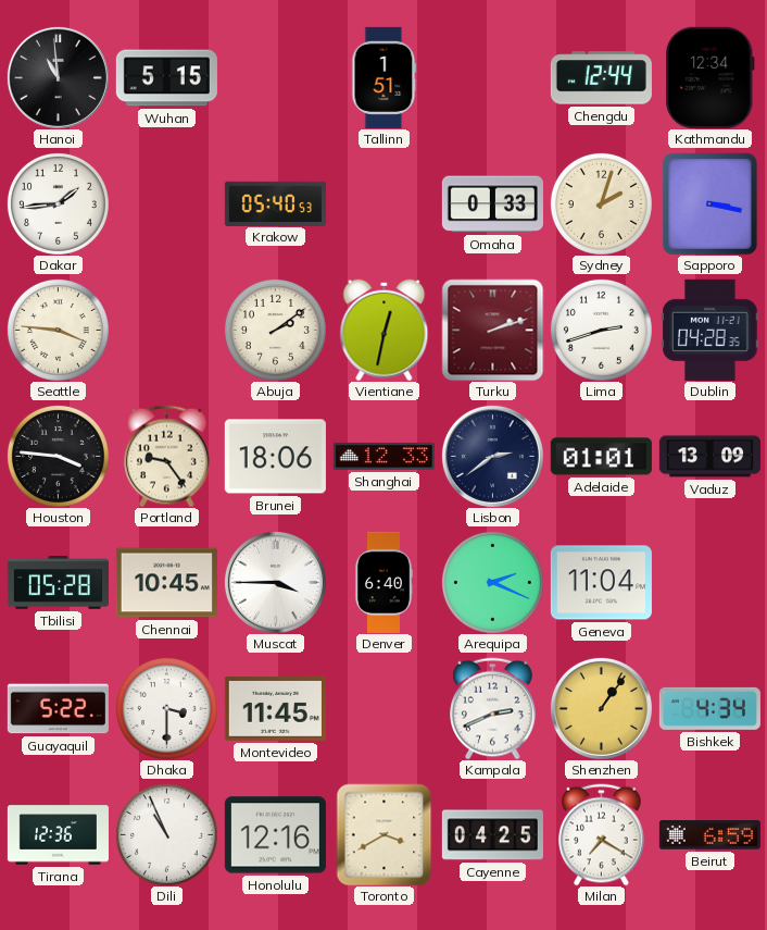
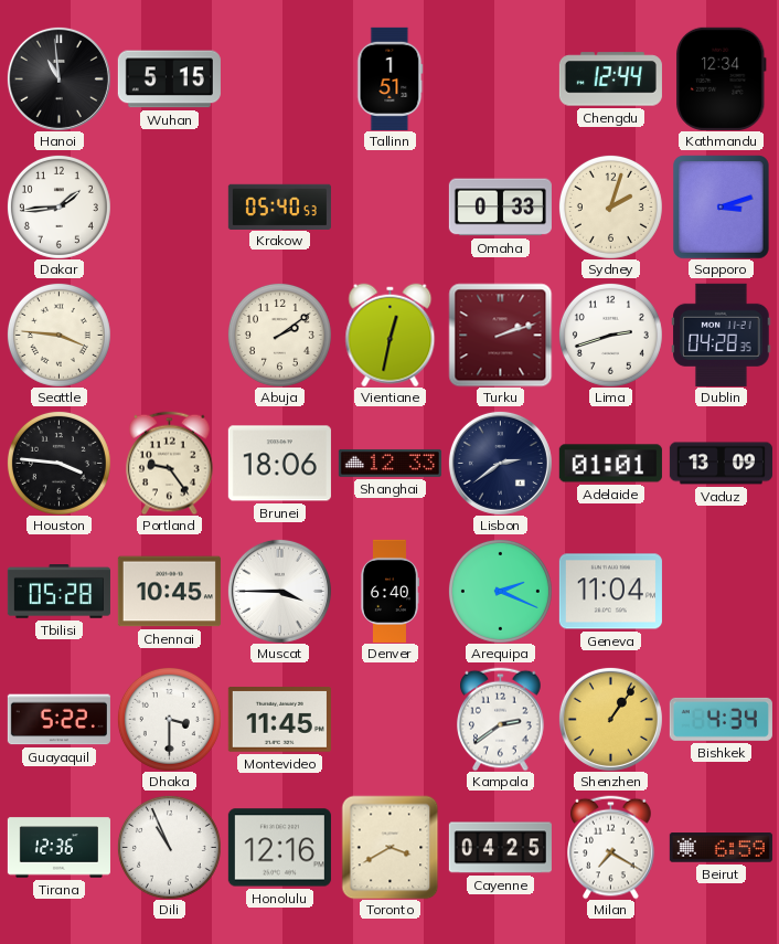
Sapporo: 3:17 -> 3:12
Kampala: 2:41 -> 2:39
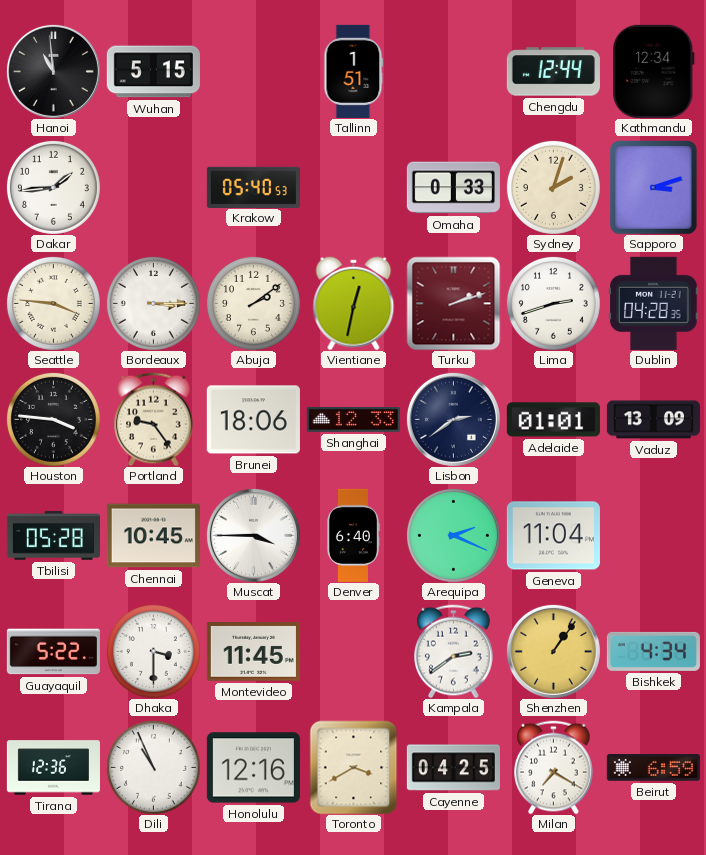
Bordeaux: none -> 3:15
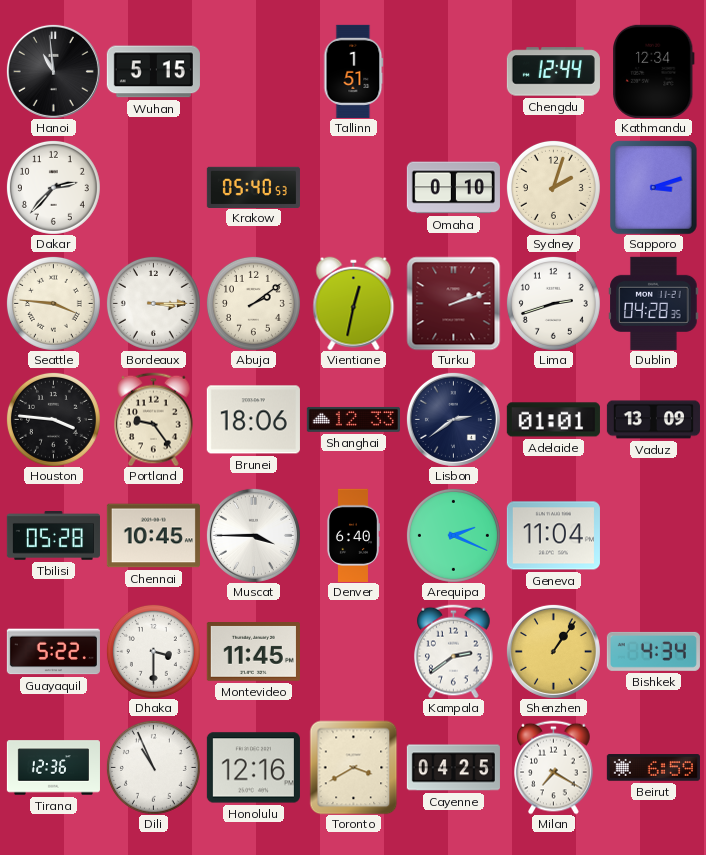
Dakar: 1:44 -> 2:37
Omaha: 0:33 -> 0:10
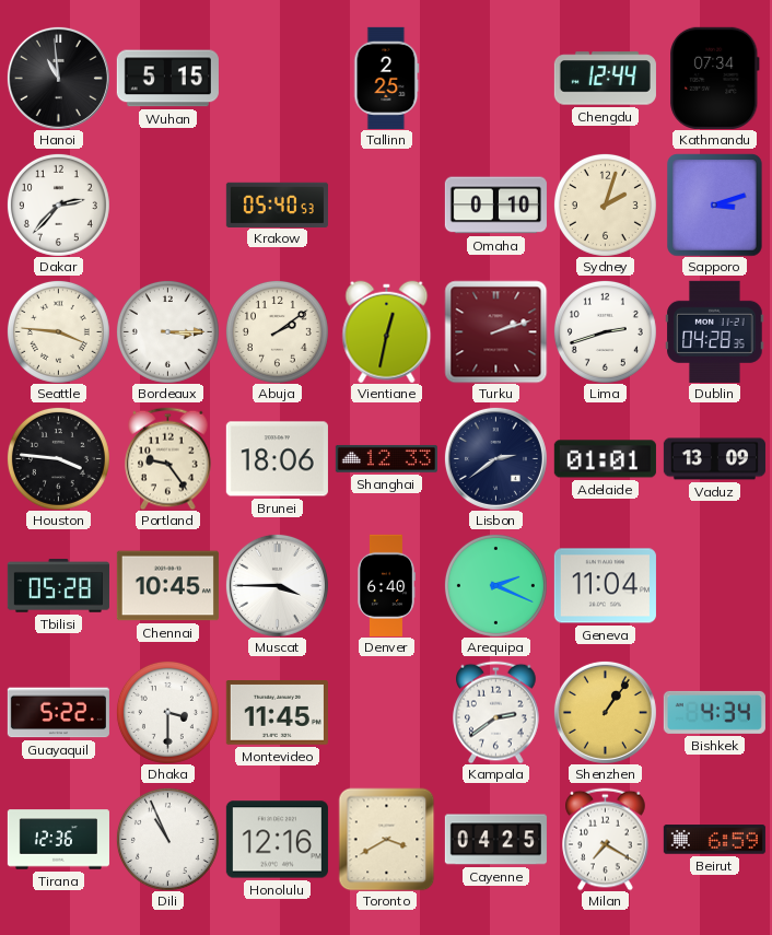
Tallinn: 1:51 -> 2:25
Kathmandu: 12:34 -> 07:34
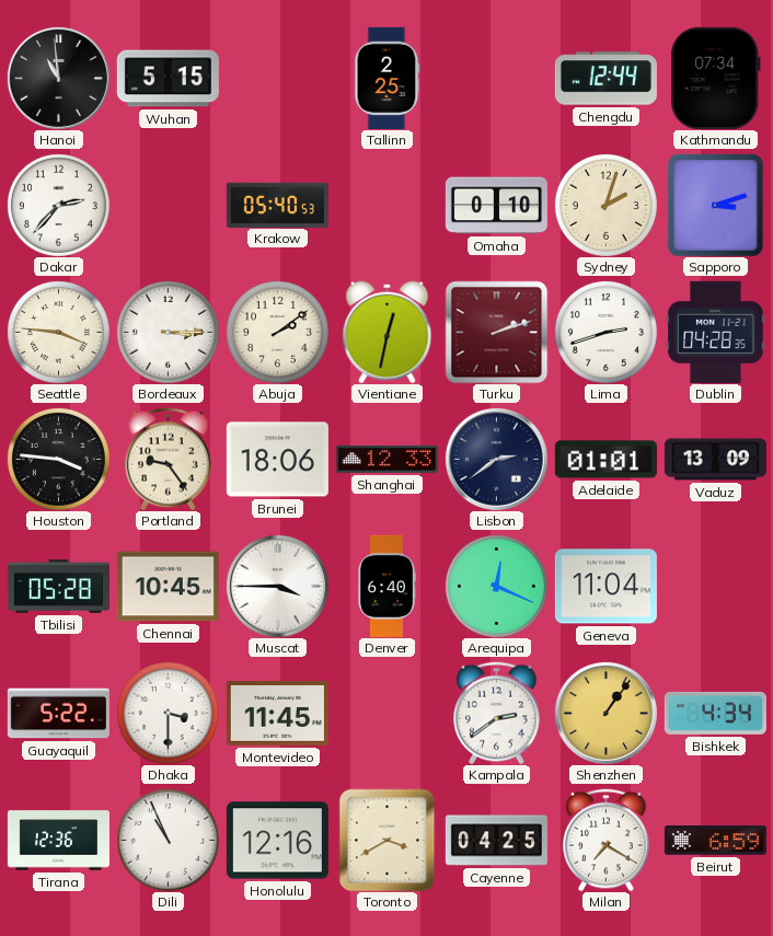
Arequipa: 2:19 -> 12:19
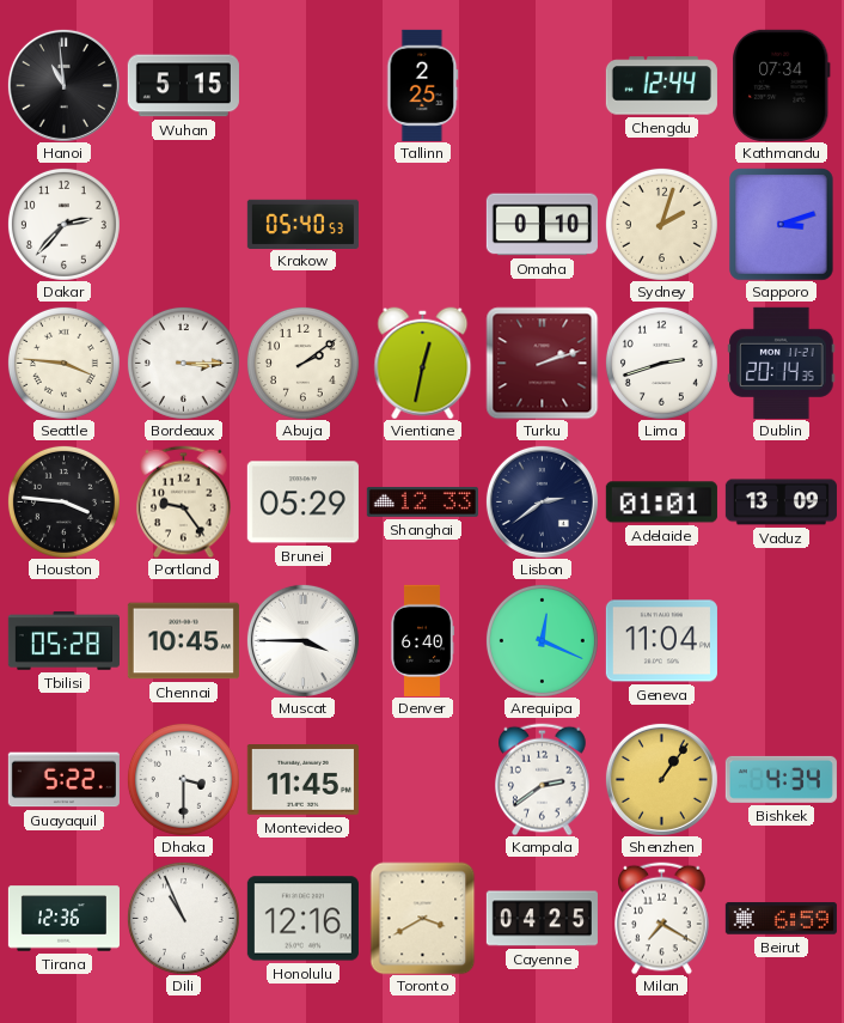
Dublin: 04:28 -> 20:14
Brunei: 18:06 -> 05:29
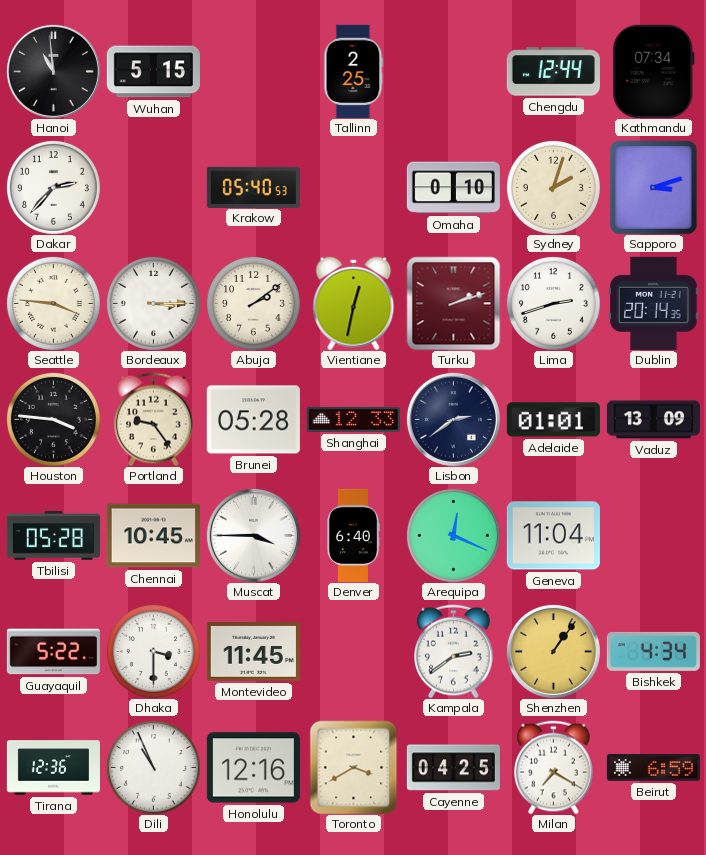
Brunei: 05:29 -> 05:28
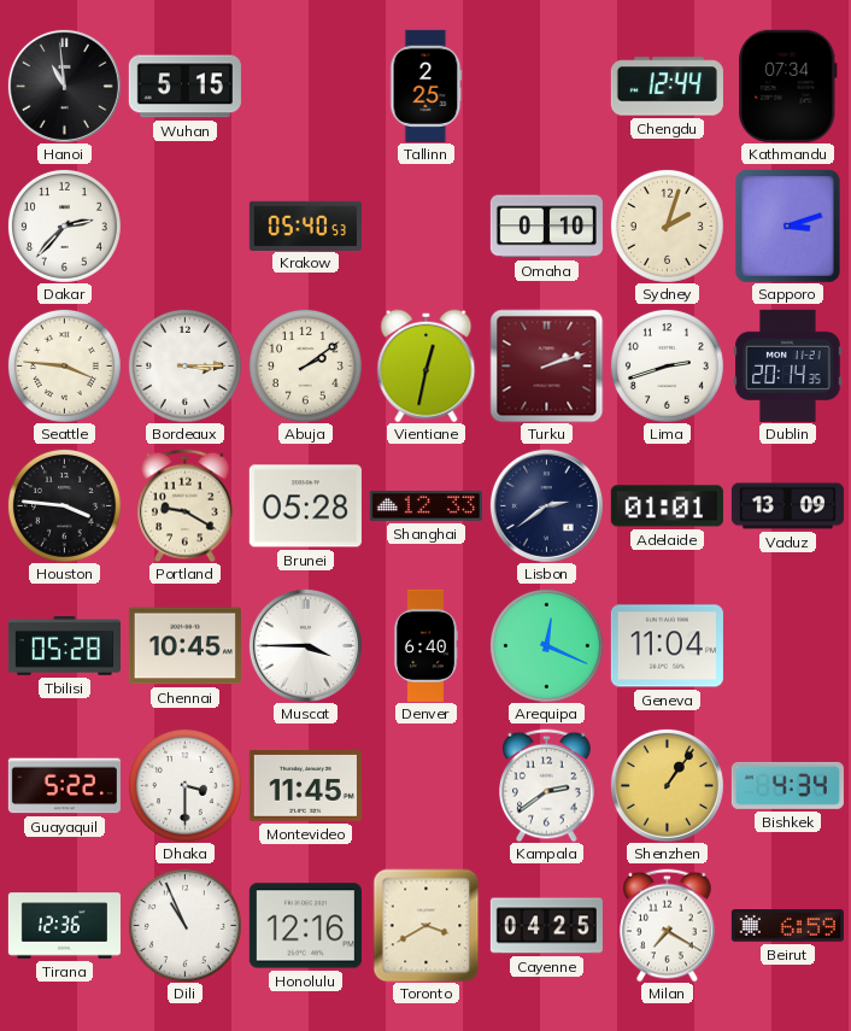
Portland: 9:24 -> 9:20
